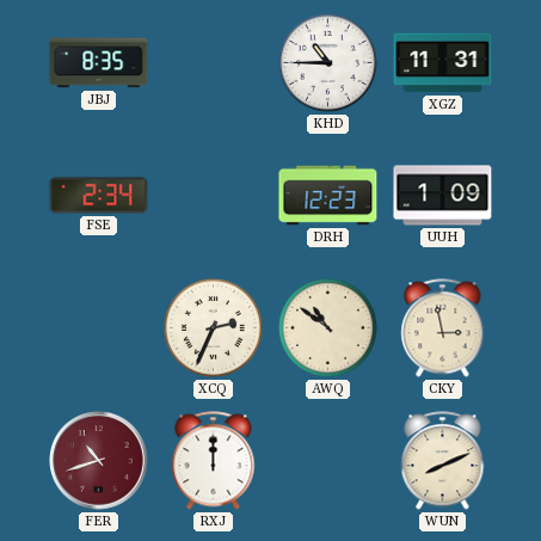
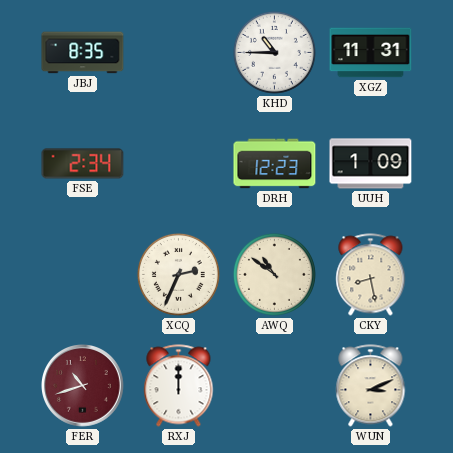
CKY: 2:58 -> 8:28
WUN: 8:11 -> 3:11
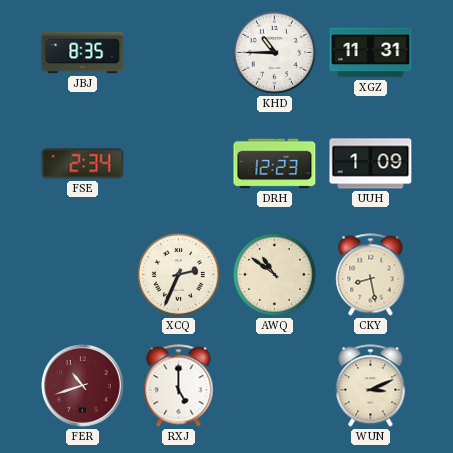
RXJ: 12:00 -> 5:00
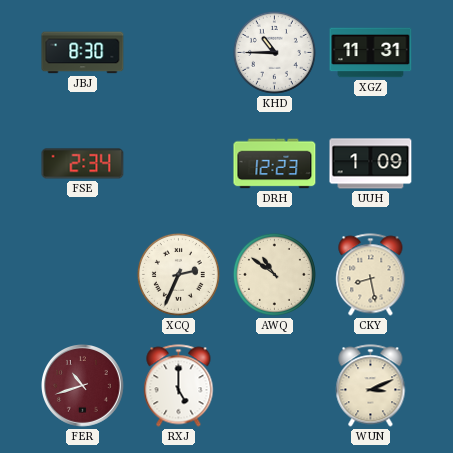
JBJ: 8:35 -> 8:30
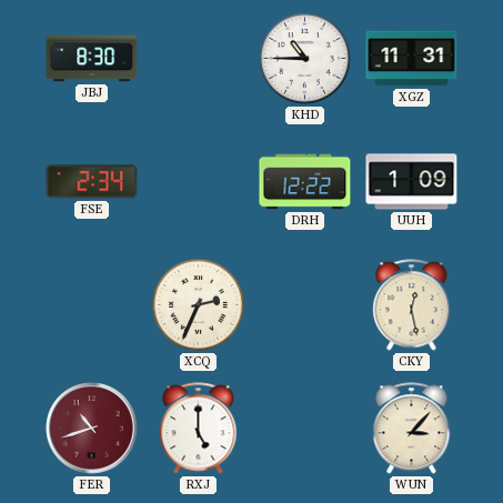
DRH: 12:23 -> 12:22
AWQ: 10:51 -> none
CKY: 8:28 -> 12:28
WUN: 3:11 -> 3:07
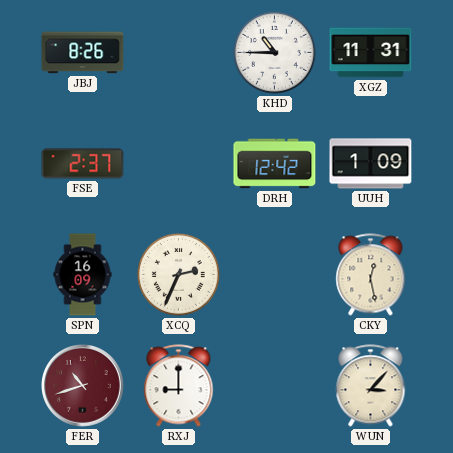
JBJ: 8:30 -> 8:26
FSE: 2:34 -> 2:37
DRH: 12:22 -> 12:42
SPN: none -> 16:09
RXJ: 5:00 -> 9:00
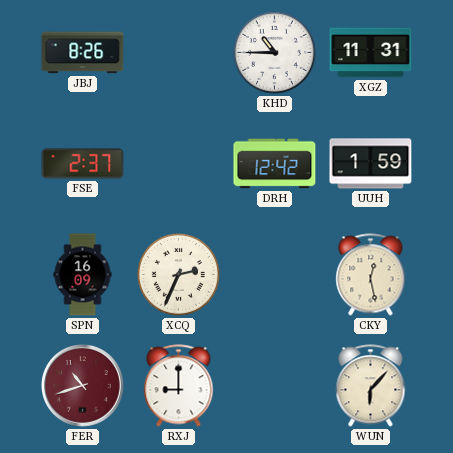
UUH: 1:09 -> 1:59
WUN: 3:07 -> 6:07
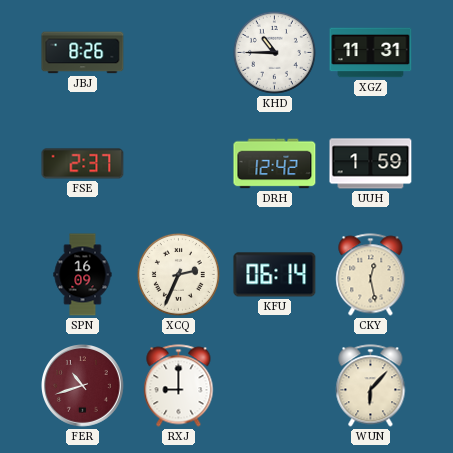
KFU: none -> 06:14
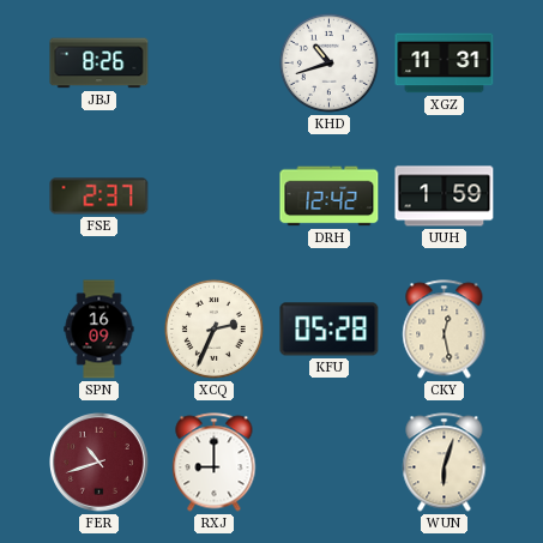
KHD: 10:45 -> 10:42
KFU: 06:14 -> 05:28
WUN: 6:07 -> 6:03
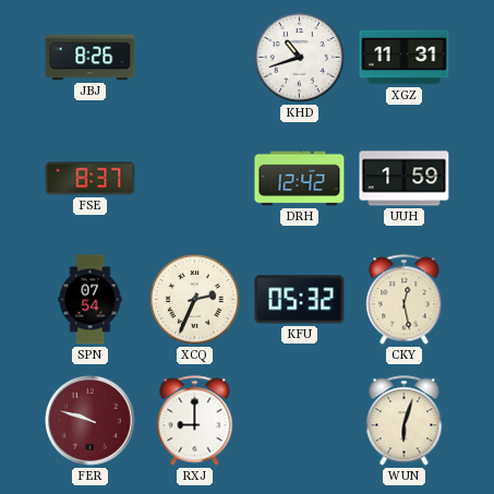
FSE: 2:37 -> 8:37
SPN: 16:09 -> 07:54
KFU: 05:28 -> 05:32
FER: 10:42 -> 9:48
